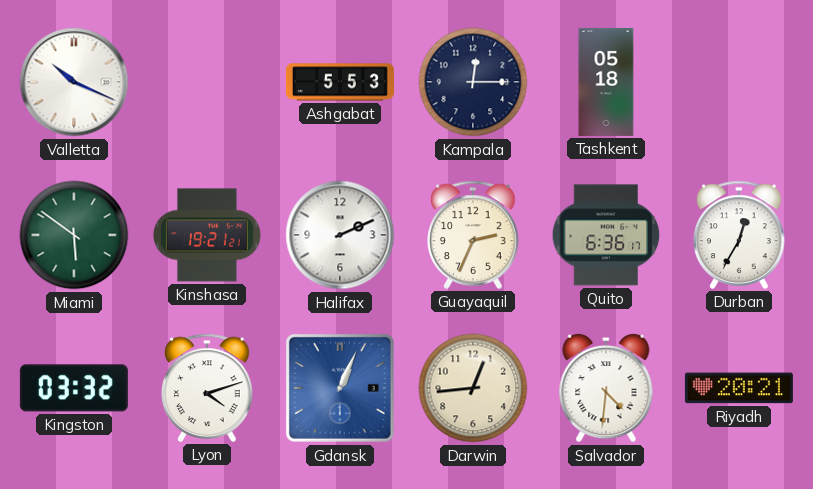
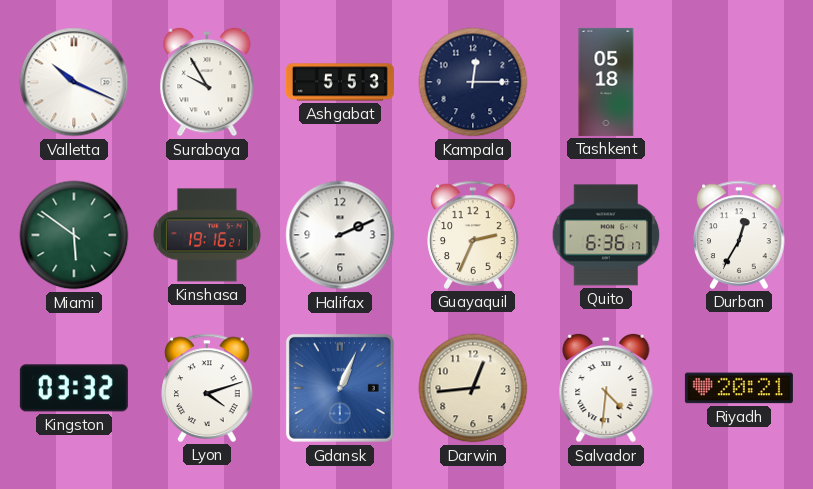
Surabaya: none -> 9:55
Kinshasa: 19:21 -> 19:16
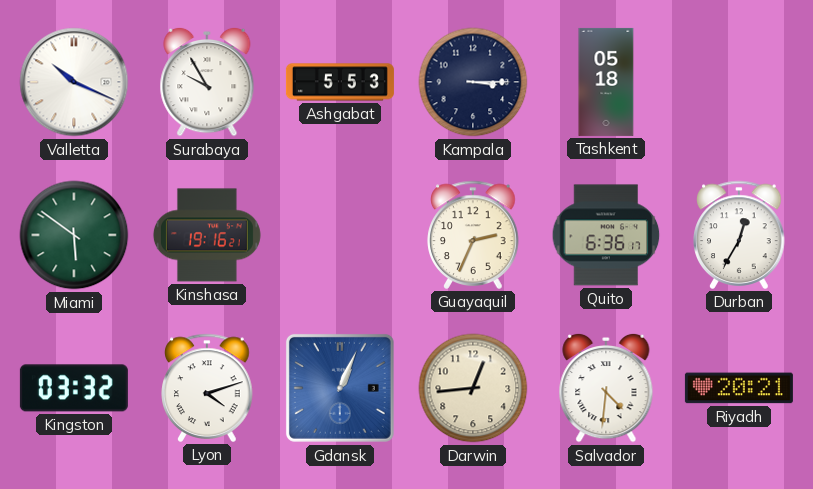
Kampala: 12:15 -> 3:15
Halifax: 2:11 -> none
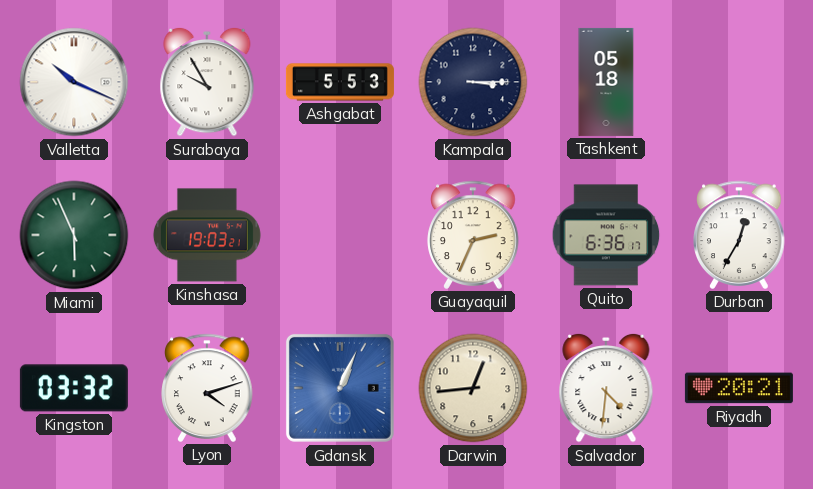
Miami: 5:51 -> 5:56
Kinshasa: 19:16 -> 19:03
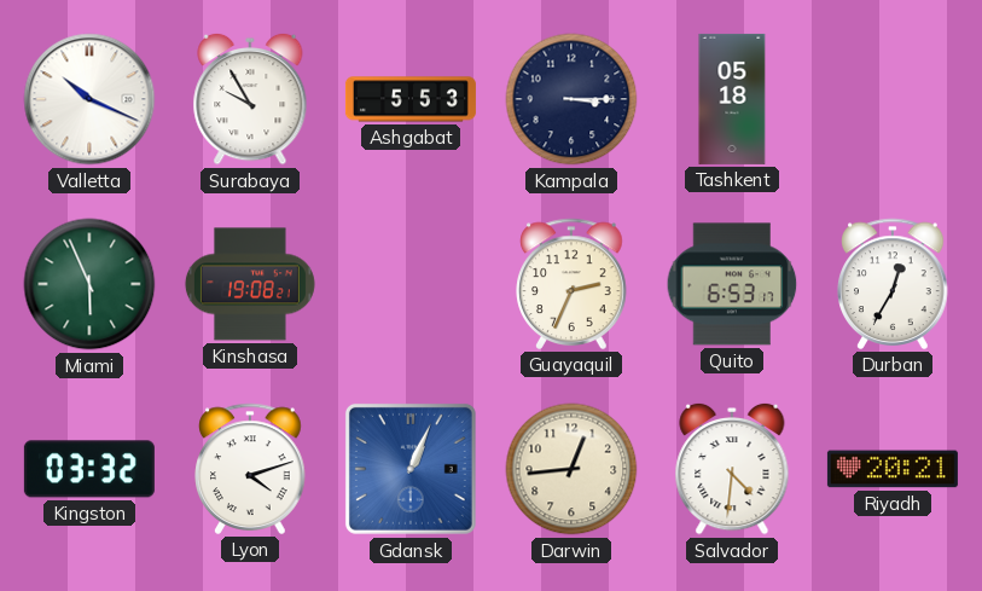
Kinshasa: 19:03 -> 19:08
Quito: 6:36 -> 6:53
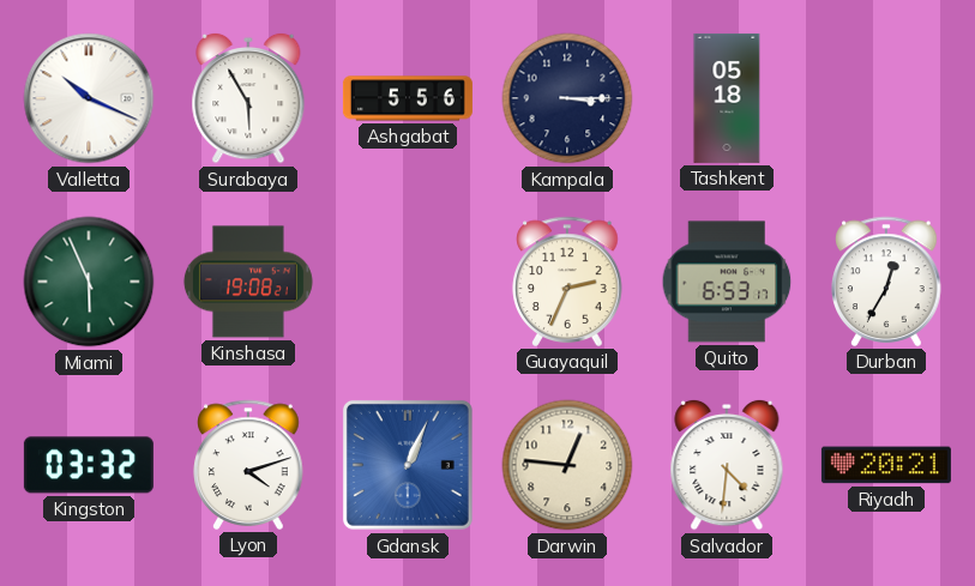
Surabaya: 9:55 -> 5:55
Ashgabat: 5:53 -> 5:56
Darwin: 12:44 -> 12:46
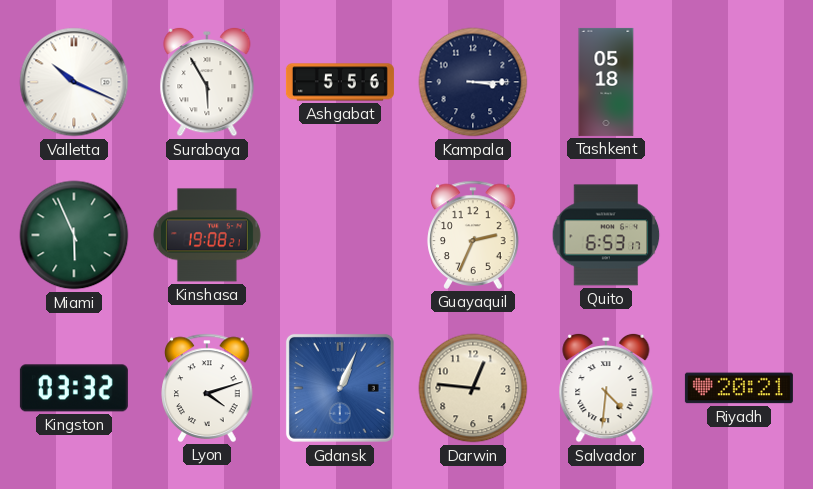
Durban: 12:35 -> none
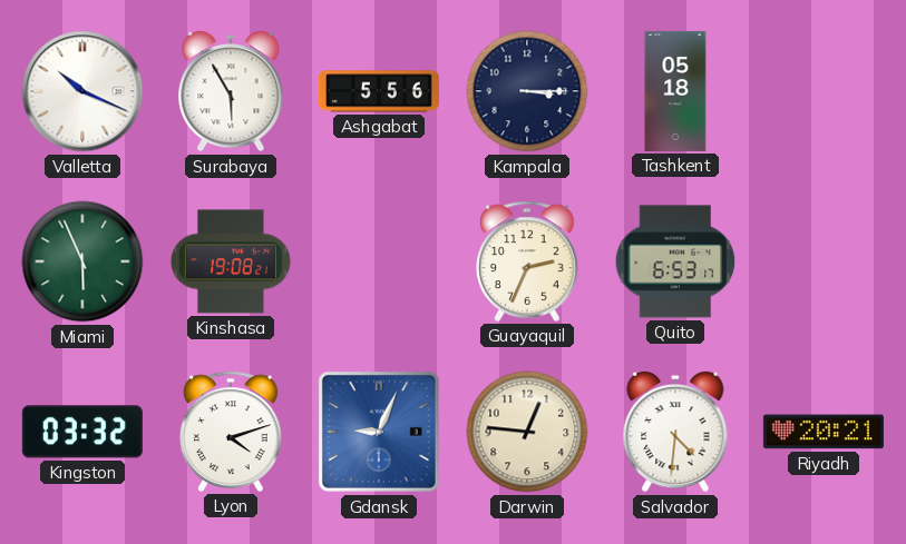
Gdansk: 1:04 -> 9:04
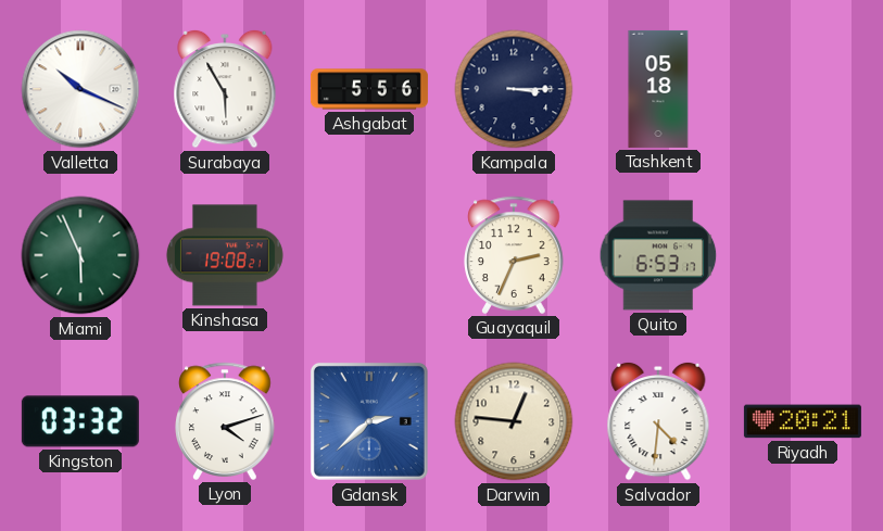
Gdansk: 9:04 -> 2:38
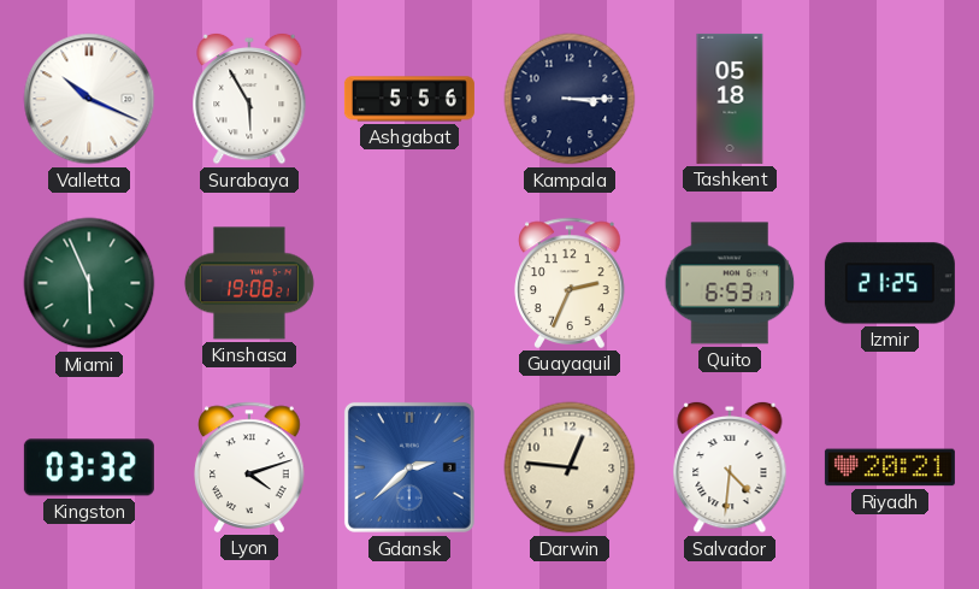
Izmir: none -> 21:25
